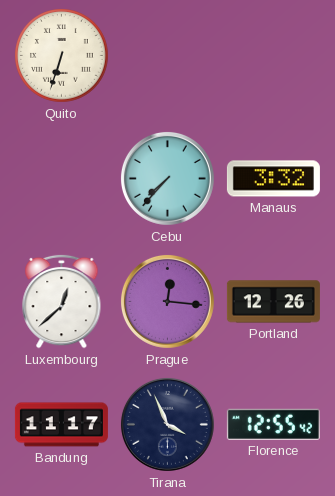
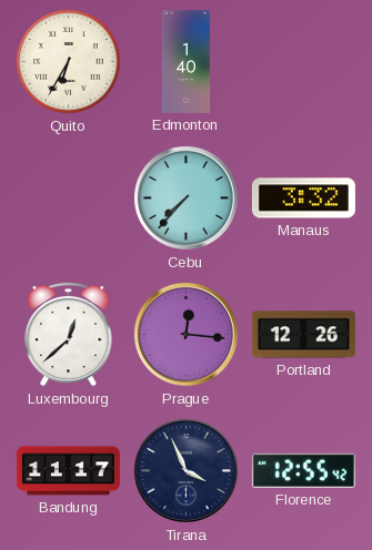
Quito: 6:33 -> 6:35
Edmonton: none -> 1:40
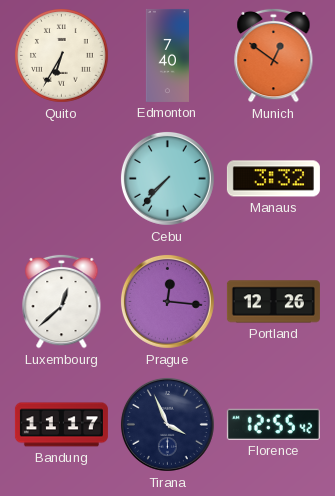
Edmonton: 1:40 -> 7:40
Munich: none -> 12:51
